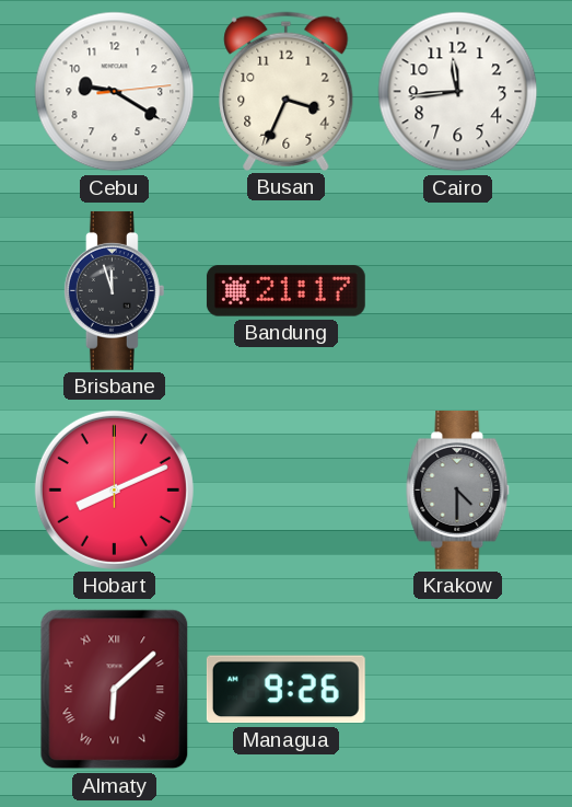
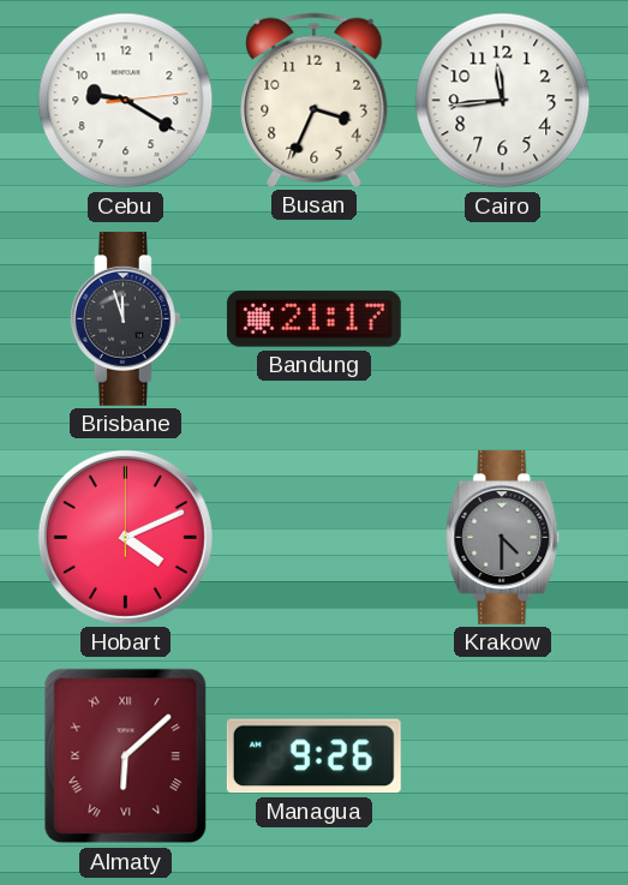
Hobart: 8:11 -> 4:11
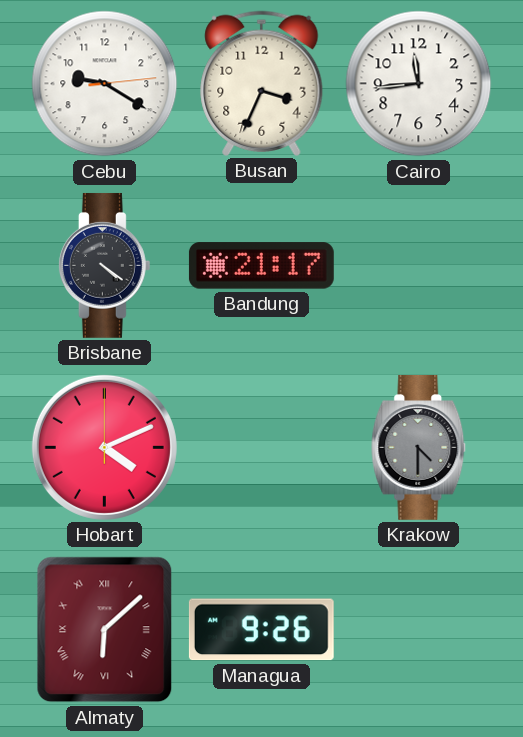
Brisbane: 11:57 -> 4:21
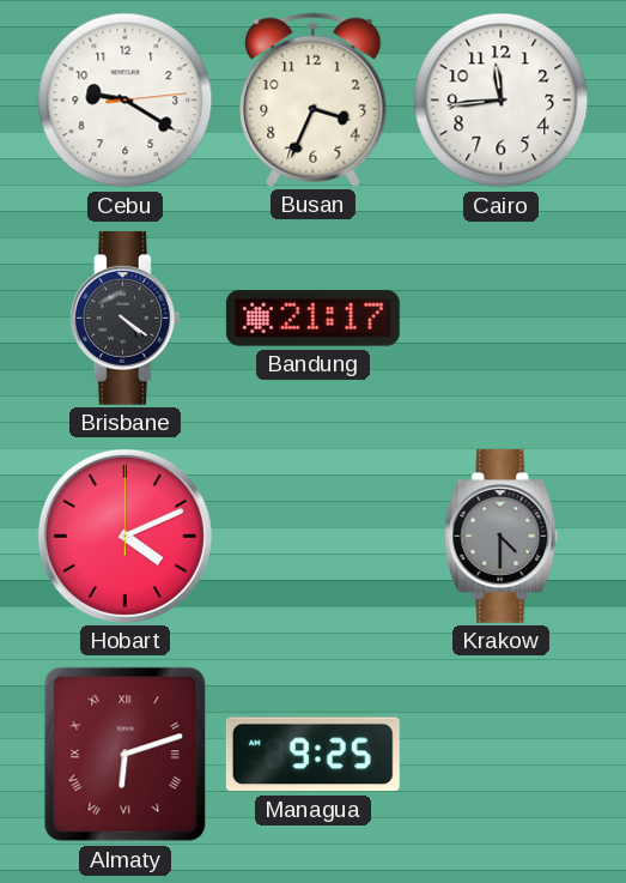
Almaty: 6:08 -> 6:12
Managua: 9:26 -> 9:25
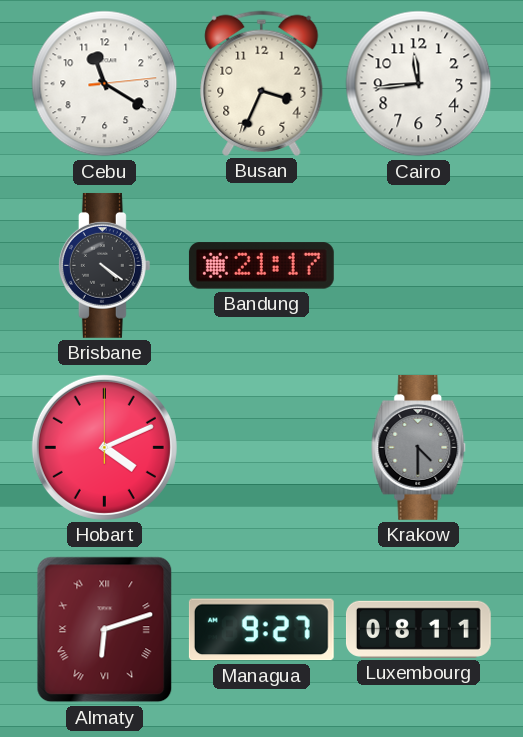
Cebu: 9:20 -> 11:20
Managua: 9:25 -> 9:27
Luxembourg: none -> 08:11
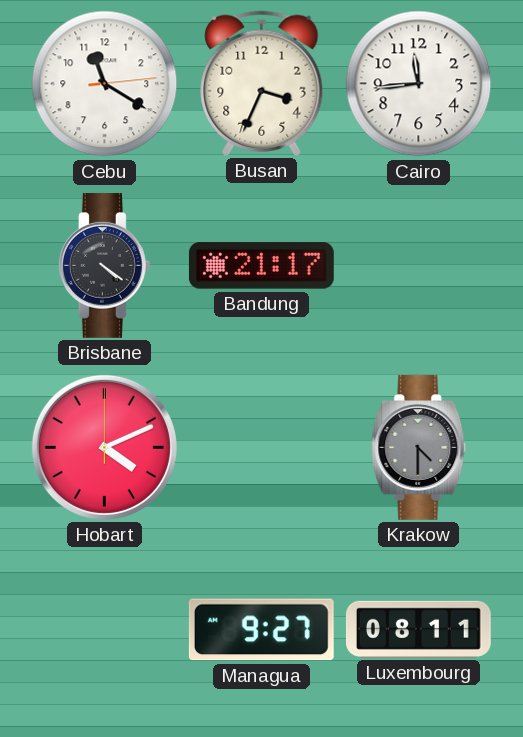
Almaty: 6:12 -> none
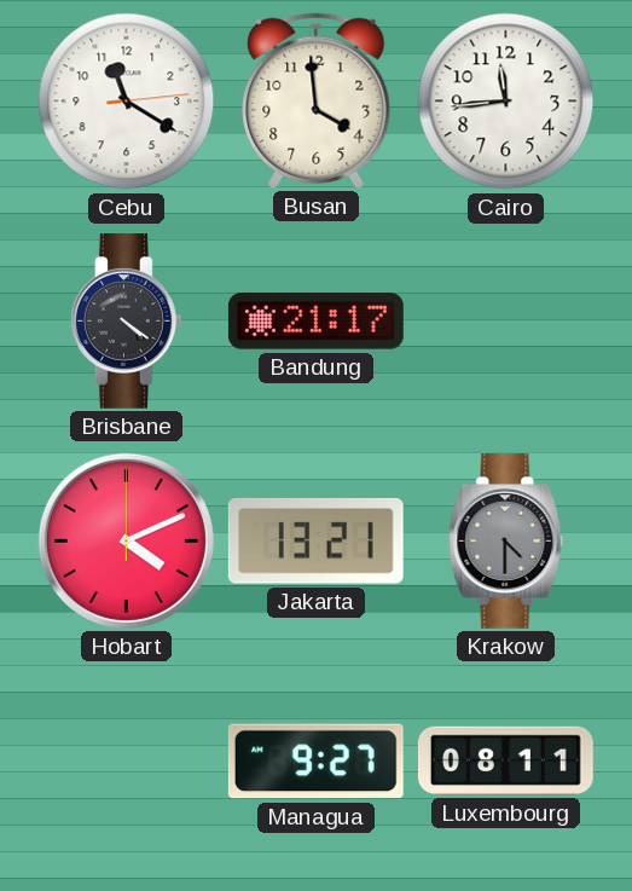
Busan: 3:34 -> 3:59
Jakarta: none -> 13:21
